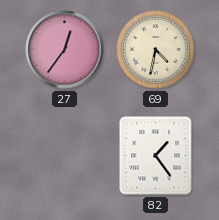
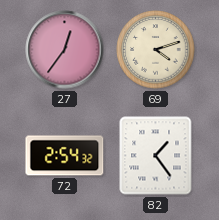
69: 4:32 -> 4:12
72: none -> 2:54
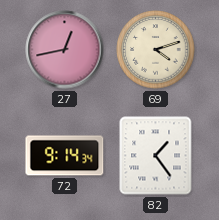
27: 12:36 -> 12:43
72: 2:54 -> 9:14
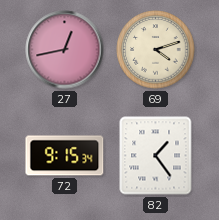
72: 9:14 -> 9:15
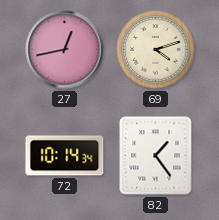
72: 9:15 -> 10:14
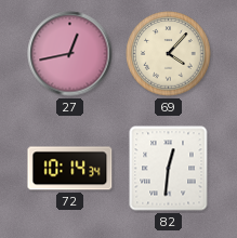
69: 4:12 -> 4:07
82: 1:24 -> 12:31
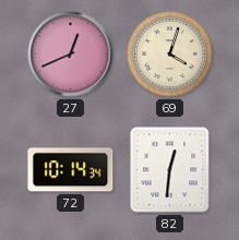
27: 12:43 -> 12:41
69: 4:07 -> 4:03
